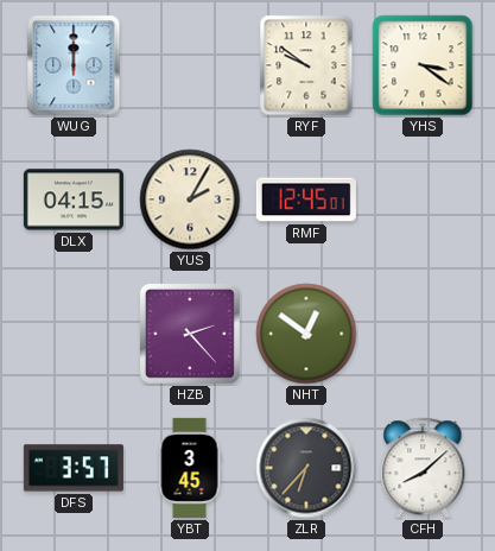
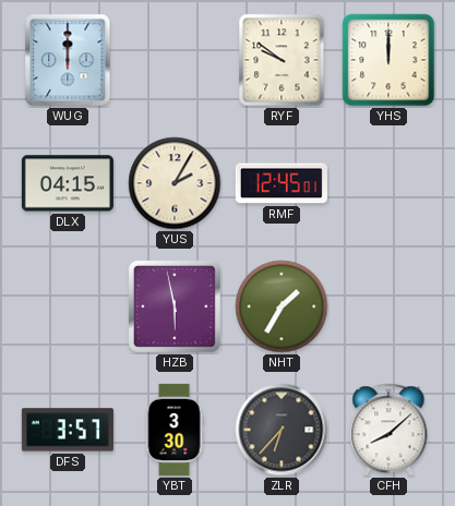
YHS: 3:21 -> 12:00
HZB: 2:23 -> 5:58
NHT: 12:51 -> 1:35
YBT: 3:45 -> 3:30
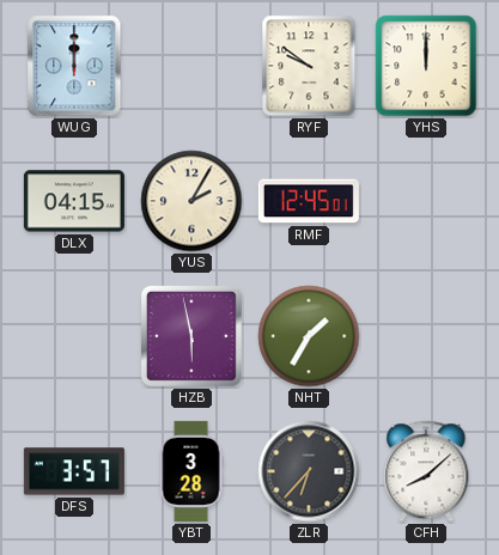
YBT: 3:30 -> 3:28
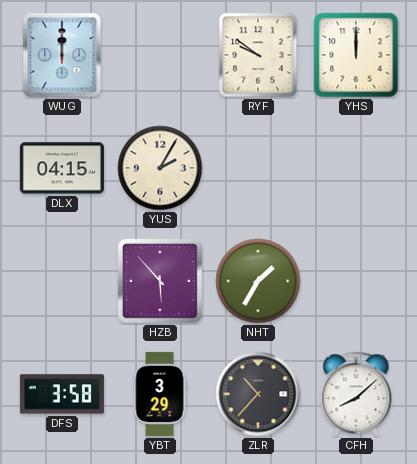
RMF: 12:45 -> none
HZB: 5:58 -> 5:53
DFS: 3:57 -> 3:58
YBT: 3:28 -> 3:29
ZLR: 6:37 -> 10:37
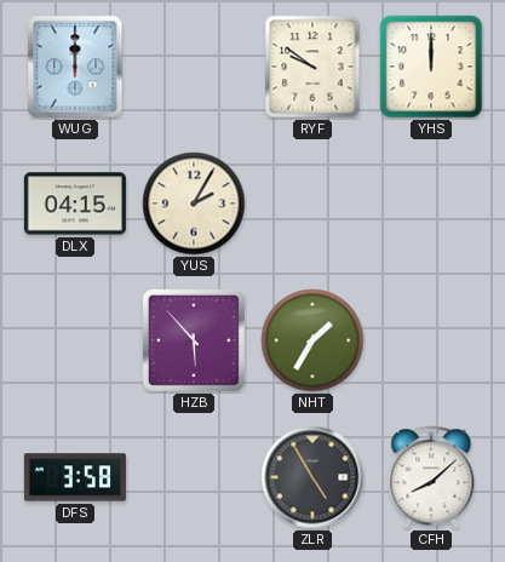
YBT: 3:29 -> none
ZLR: 10:37 -> 4:55
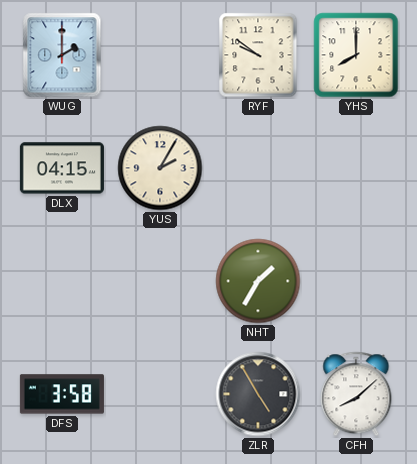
WUG: 12:00 -> 2:00
YHS: 12:00 -> 8:00
HZB: 5:53 -> none
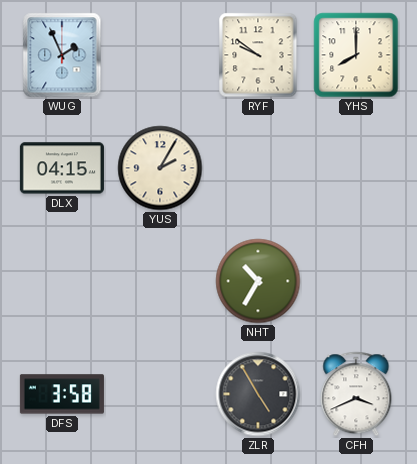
WUG: 2:00 -> 1:56
NHT: 1:35 -> 10:35
CFH: 8:08 -> 3:41
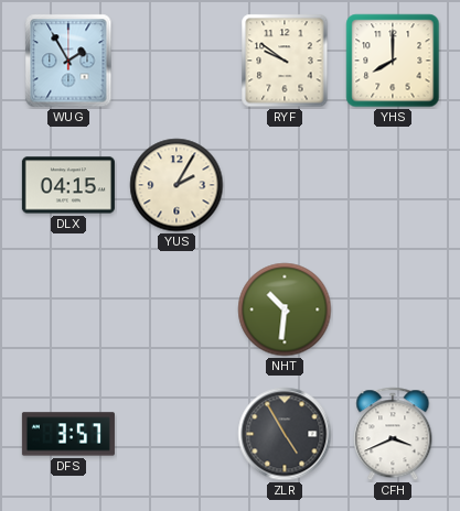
WUG: 1:56 -> 1:55
NHT: 10:35 -> 10:31
DFS: 3:58 -> 3:57
